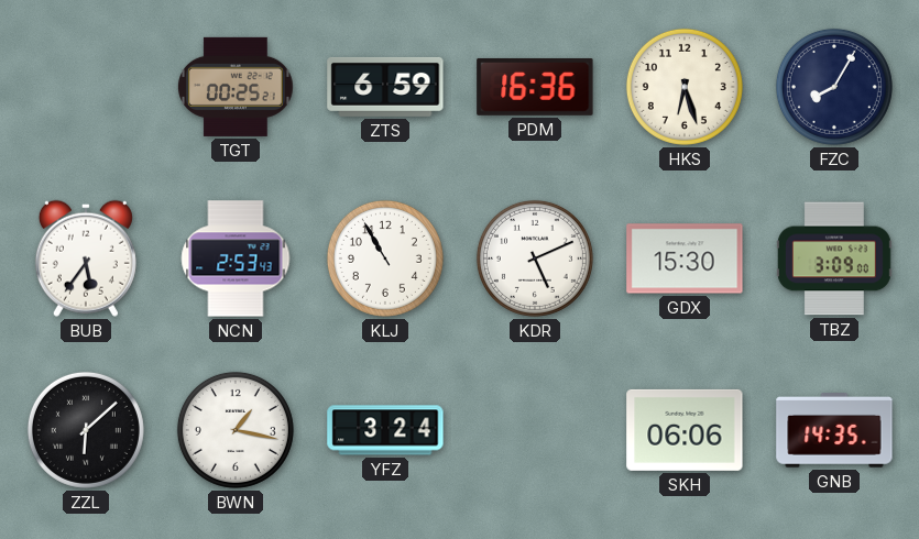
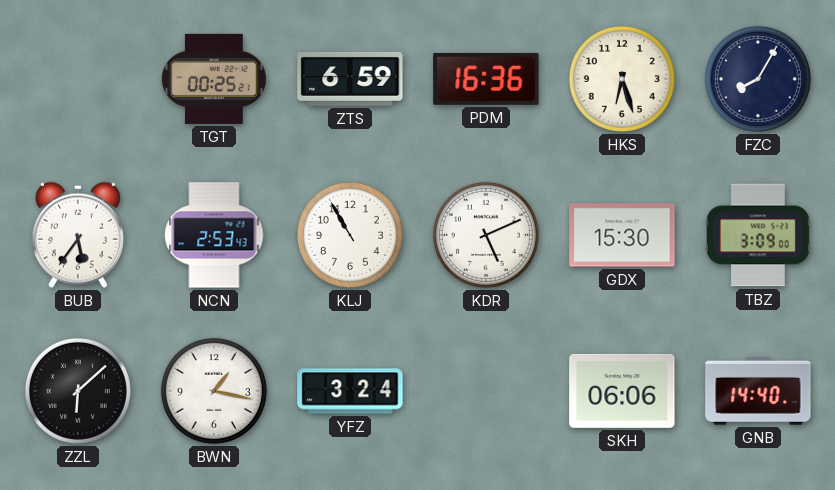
GNB: 14:35 -> 14:40
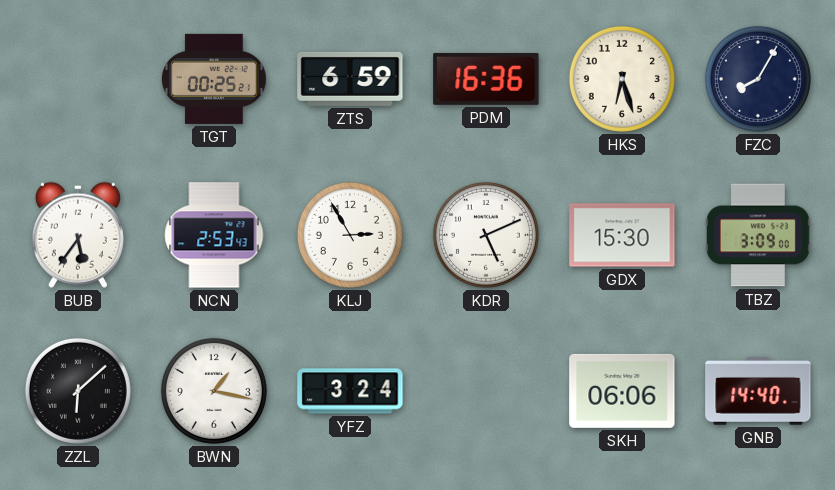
KLJ: 10:55 -> 2:55
